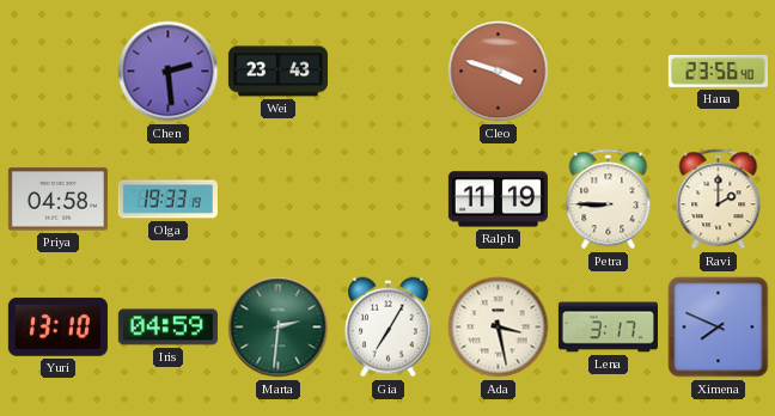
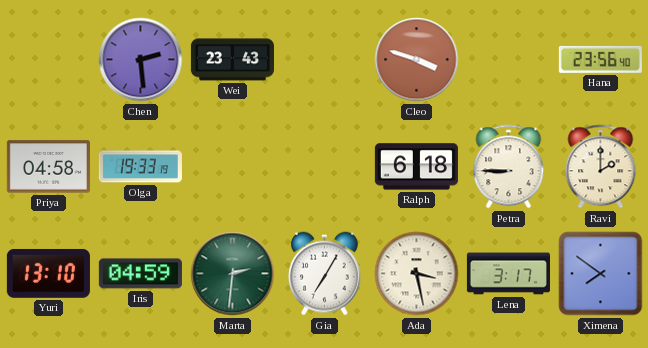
Ralph: 11:19 -> 6:18
Ximena: 7:49 -> 7:51
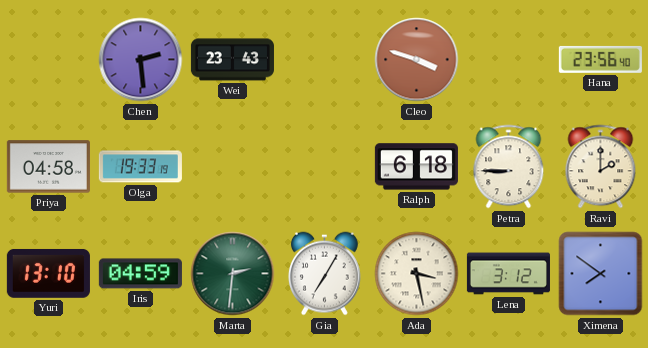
Lena: 3:17 -> 3:12
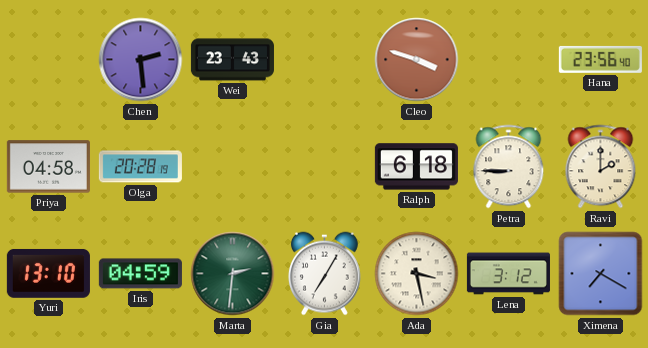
Olga: 19:33 -> 20:28
Ximena: 7:51 -> 7:20
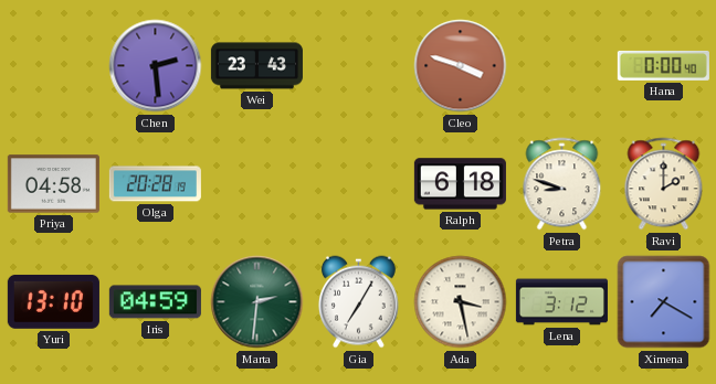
Hana: 23:56 -> 0:00
Petra: 8:45 -> 8:48
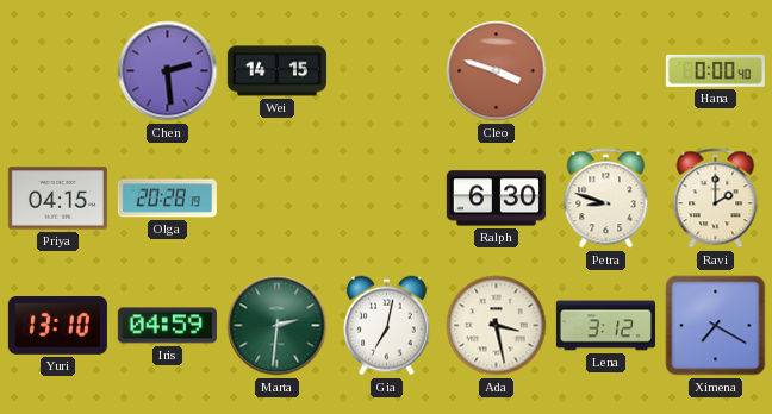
Wei: 23:43 -> 14:15
Priya: 04:58 -> 04:15
Ralph: 6:18 -> 6:30
Gia: 7:05 -> 7:02
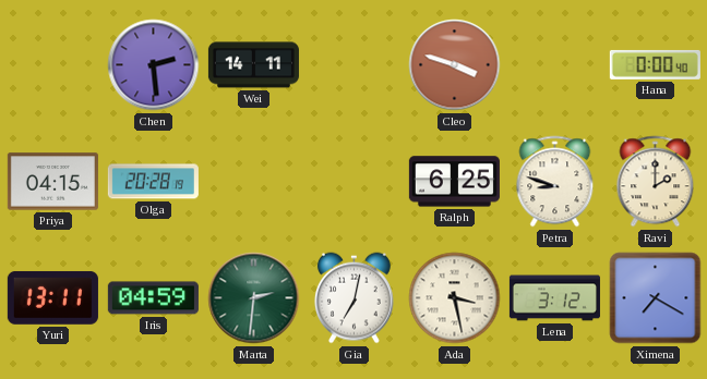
Wei: 14:15 -> 14:11
Ralph: 6:30 -> 6:25
Yuri: 13:10 -> 13:11
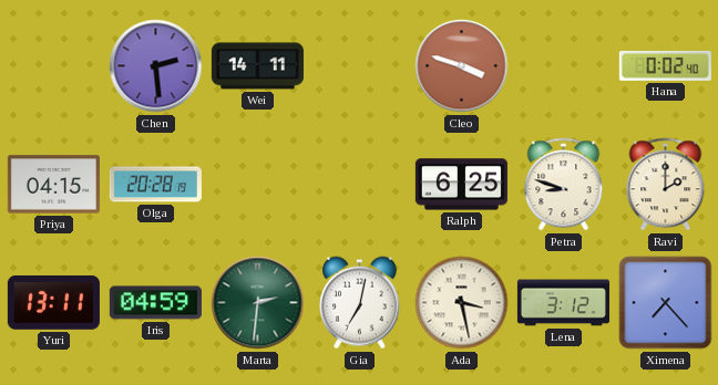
Hana: 0:00 -> 0:02
Ximena: 7:20 -> 7:23
